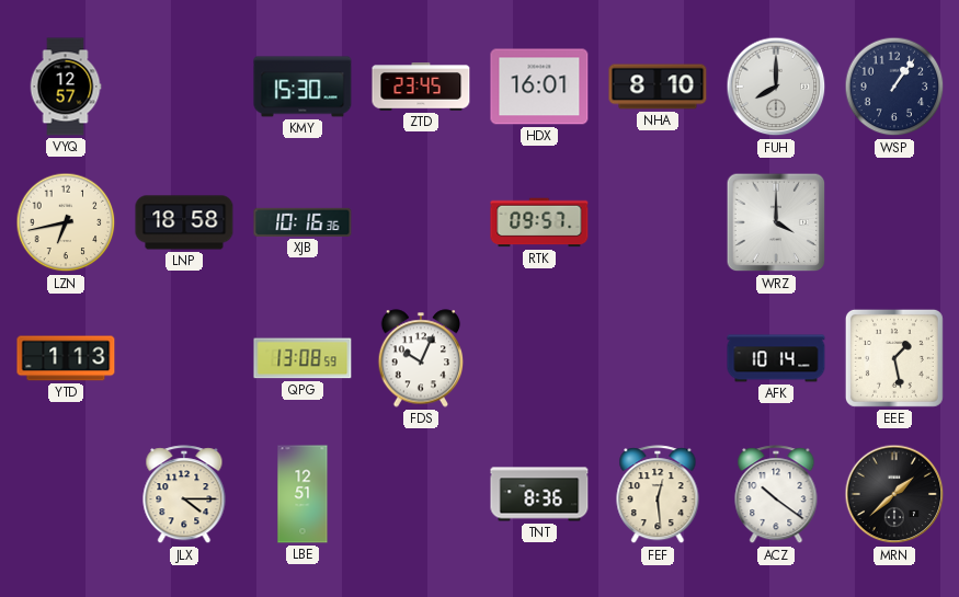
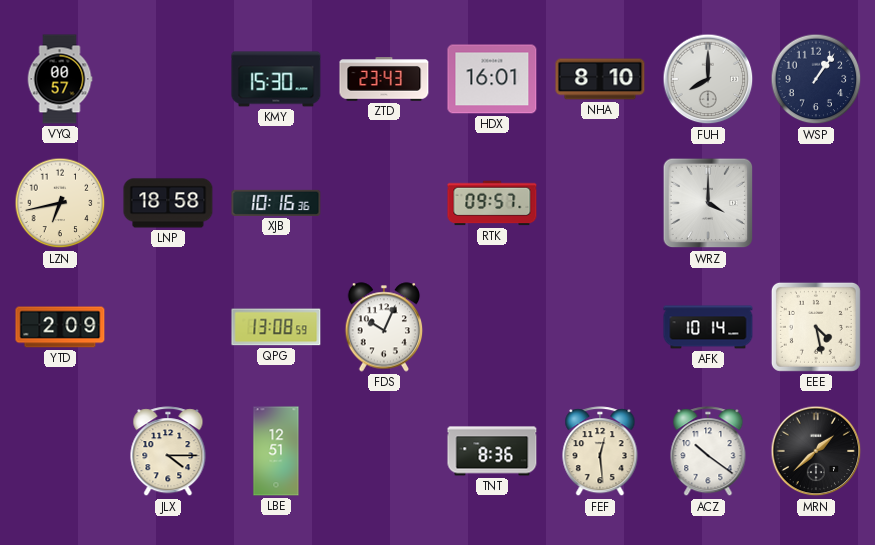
VYQ: 12:57 -> 00:57
ZTD: 23:45 -> 23:43
YTD: 1:13 -> 2:09
EEE: 1:28 -> 4:28
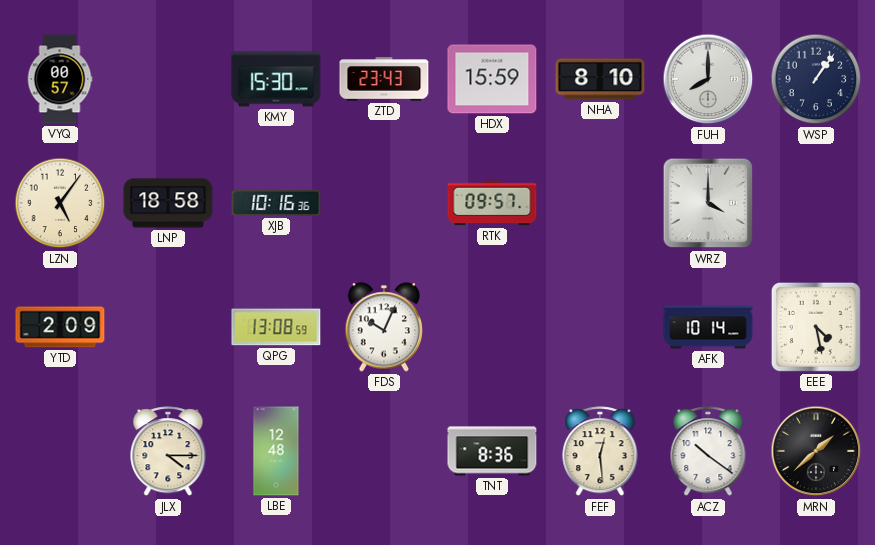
HDX: 16:01 -> 15:59
LZN: 6:43 -> 5:06
LBE: 12:51 -> 12:48
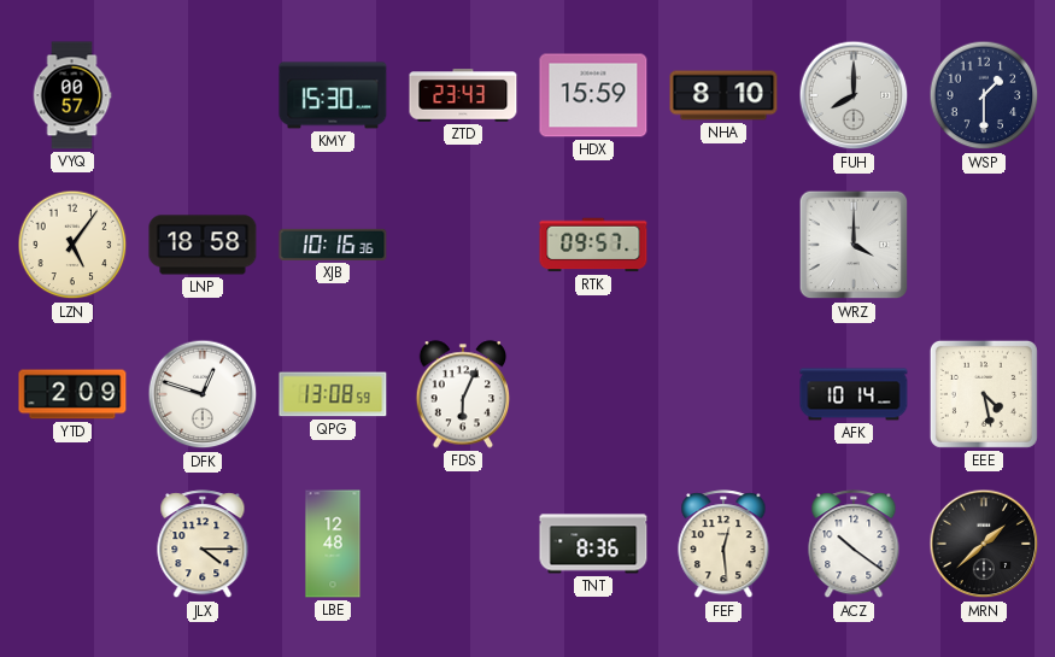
WSP: 1:06 -> 1:30
DFK: none -> 12:48
FDS: 10:04 -> 6:04
